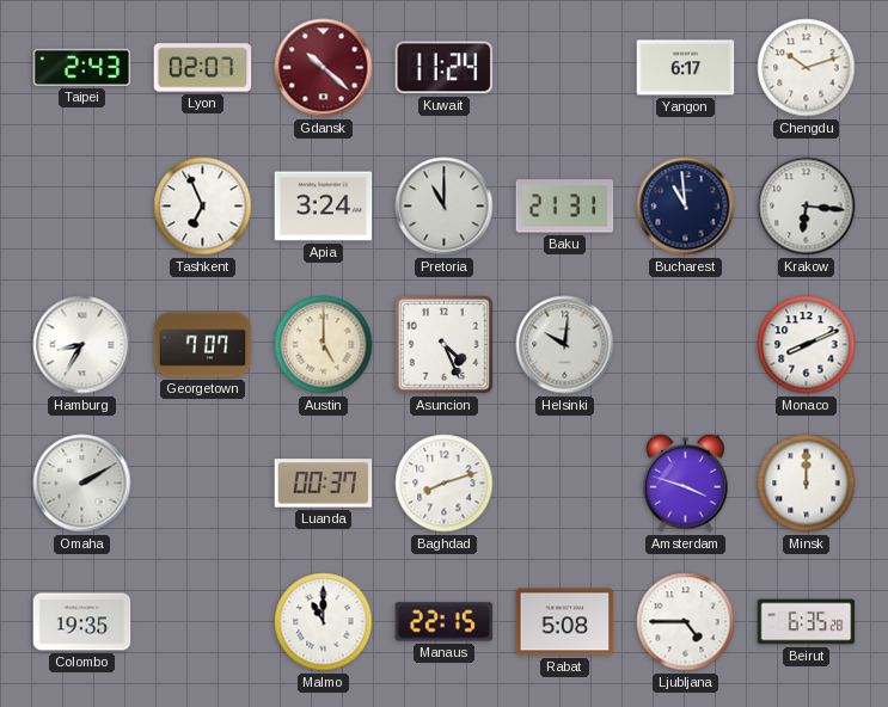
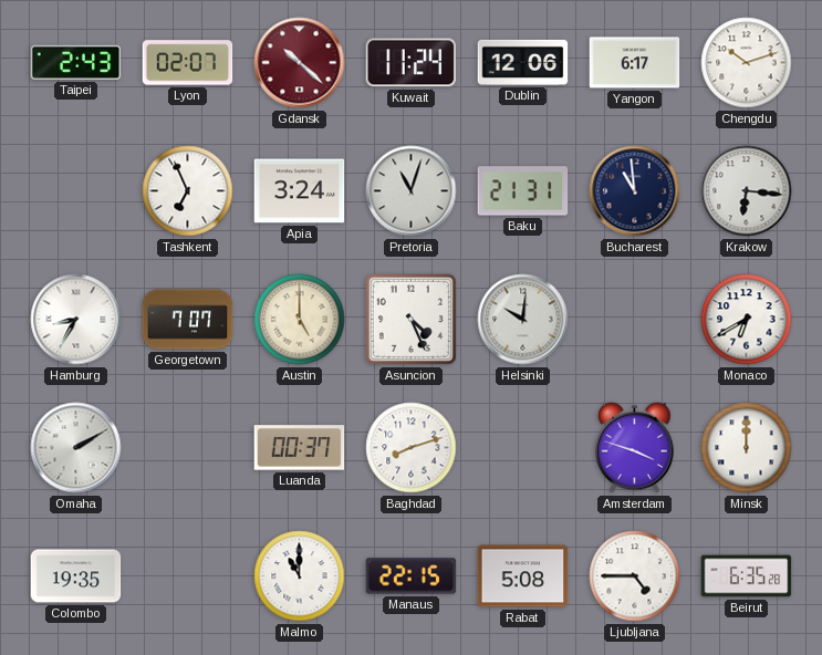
Dublin: none -> 12:06
Pretoria: 11:00 -> 11:03
Monaco: 8:11 -> 6:40
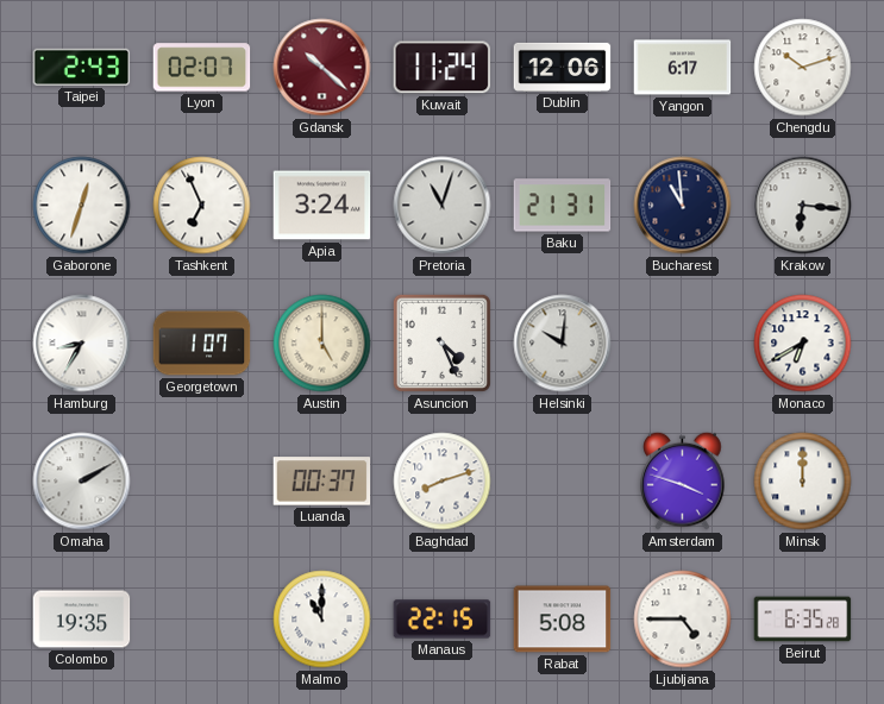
Gaborone: none -> 12:33
Georgetown: 7:07 -> 1:07
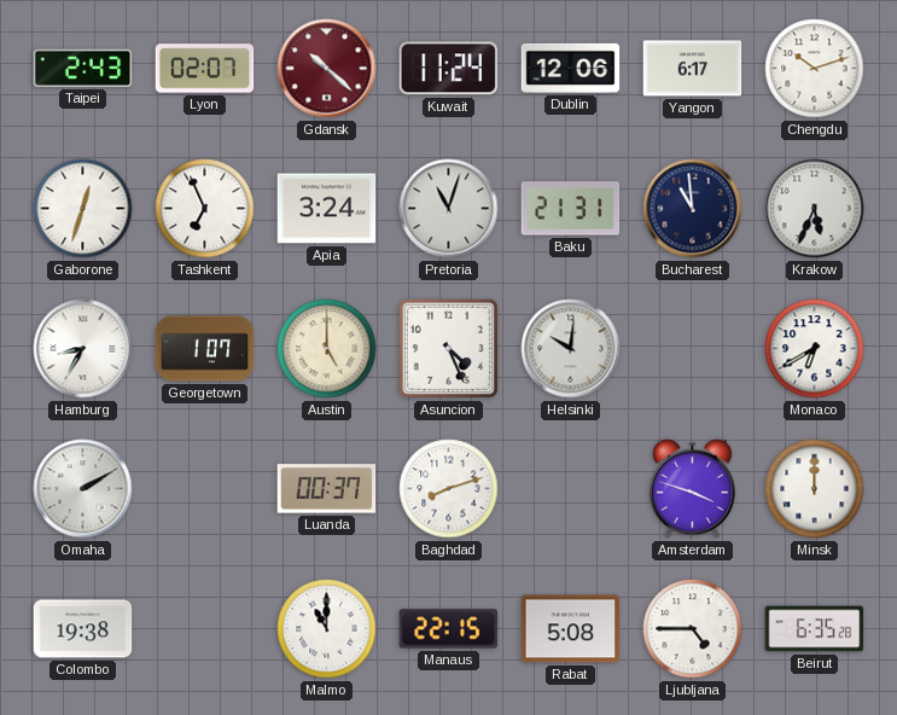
Krakow: 6:16 -> 5:34
Colombo: 19:35 -> 19:38
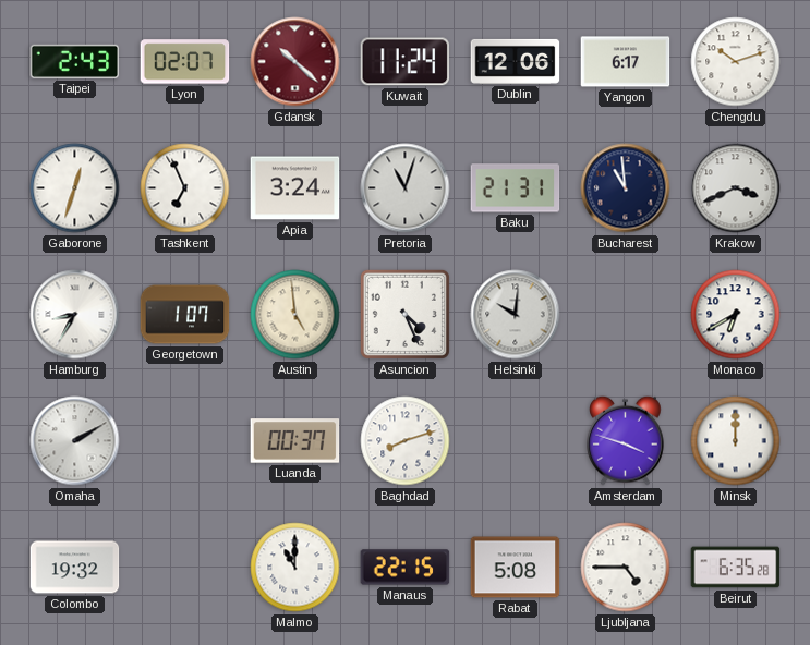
Krakow: 5:34 -> 3:41
Austin: 5:00 -> 4:59
Colombo: 19:38 -> 19:32
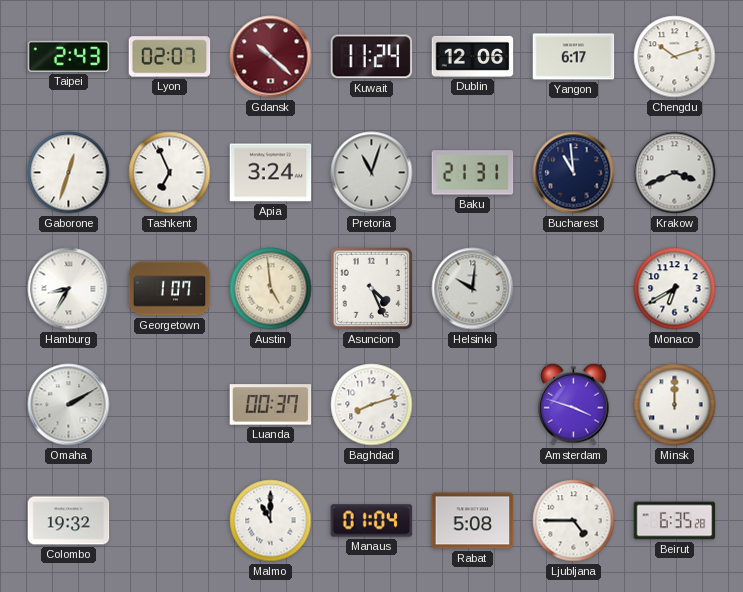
Manaus: 22:15 -> 01:04
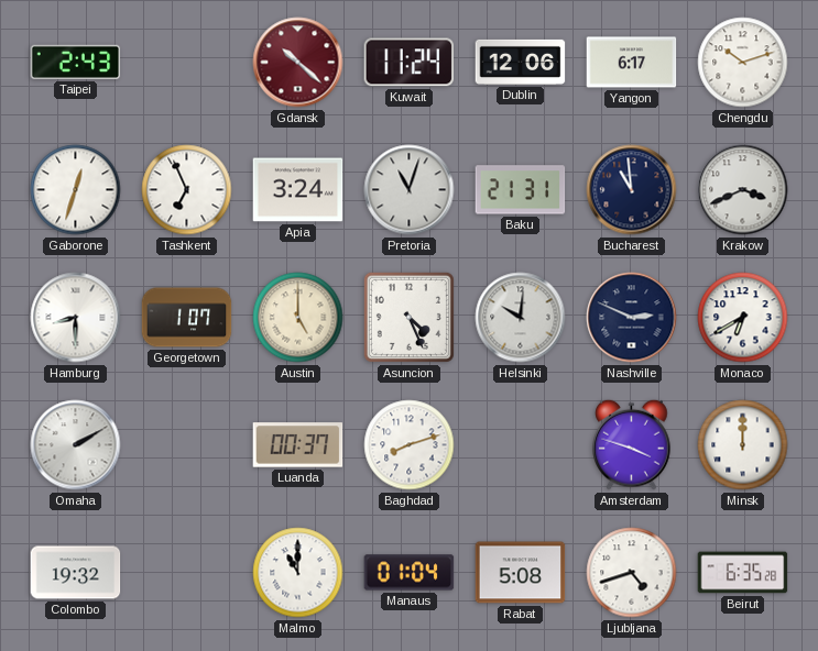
Lyon: 02:07 -> none
Hamburg: 8:35 -> 8:30
Austin: 4:59 -> 5:00
Nashville: none -> 2:49
Ljubljana: 4:45 -> 4:42
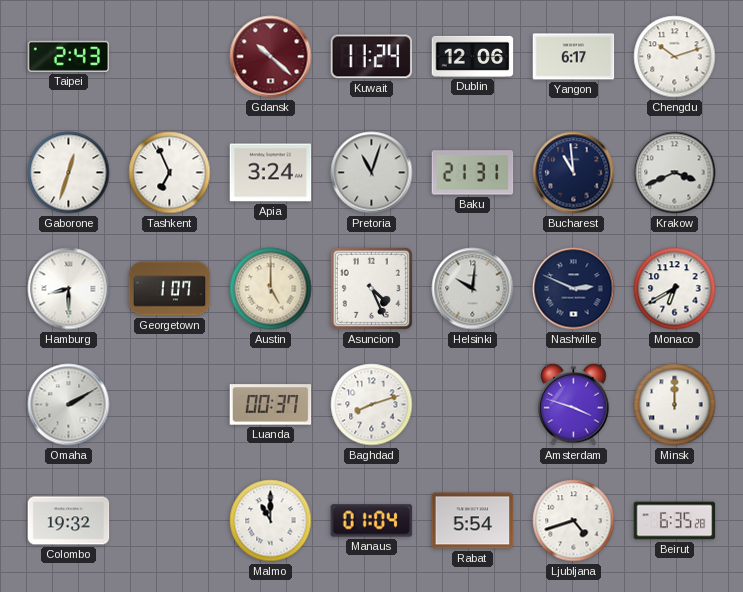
Rabat: 5:08 -> 5:54
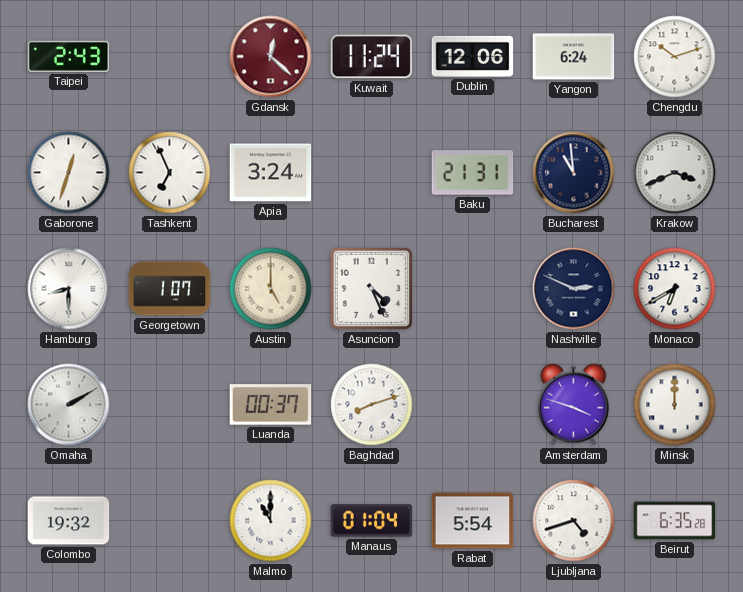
Gdansk: 10:22 -> 12:22
Yangon: 6:17 -> 6:24
Pretoria: 11:03 -> none
Helsinki: 10:01 -> none
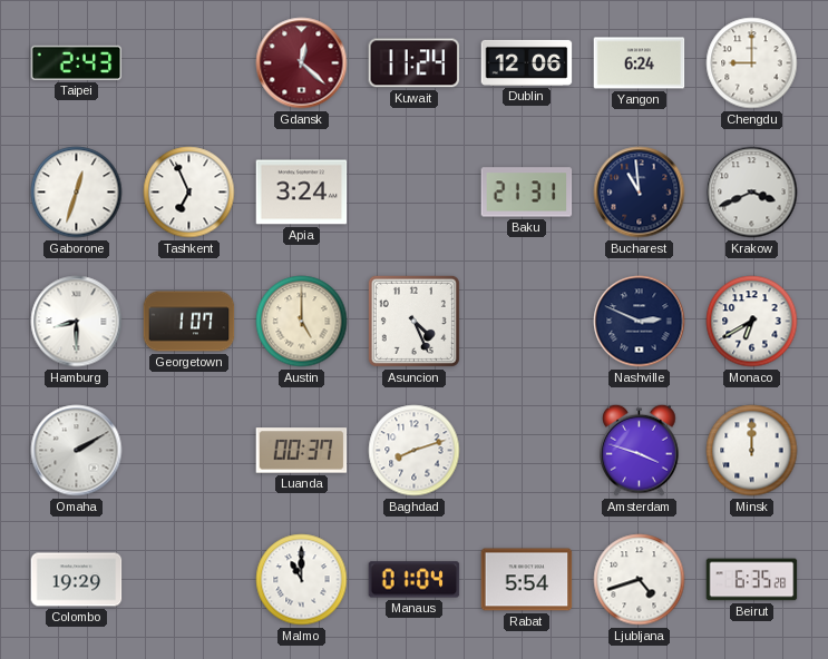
Chengdu: 10:12 -> 9:00
Colombo: 19:32 -> 19:29
